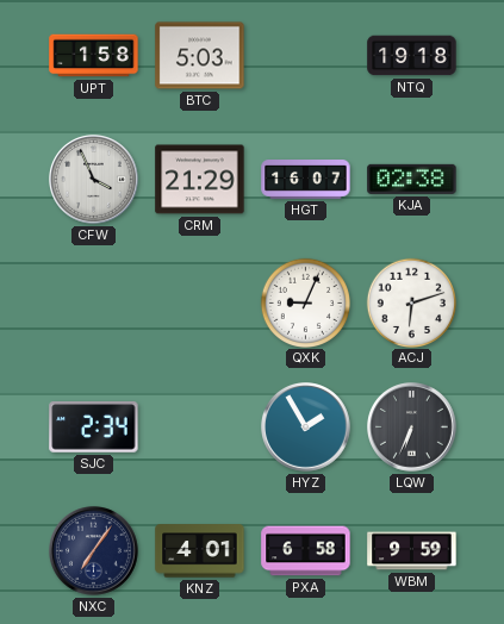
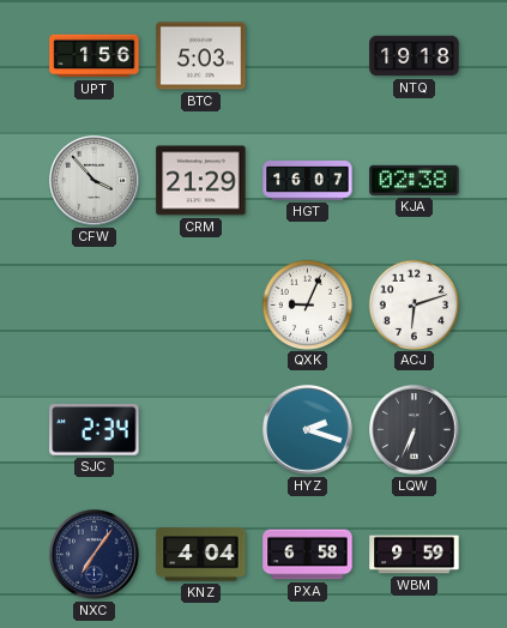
UPT: 1:58 -> 1:56
CFW: 3:56 -> 3:53
HYZ: 1:55 -> 2:18
KNZ: 4:01 -> 4:04
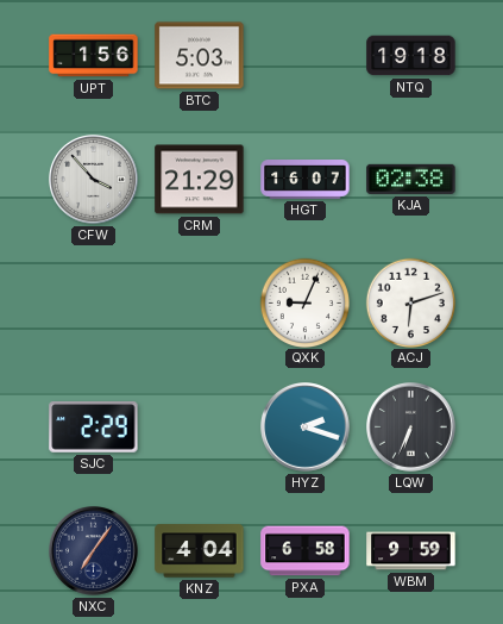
SJC: 2:34 -> 2:29
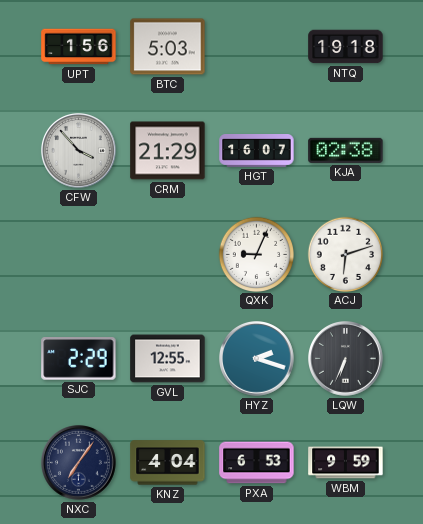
GVL: none -> 12:55
PXA: 6:58 -> 6:53
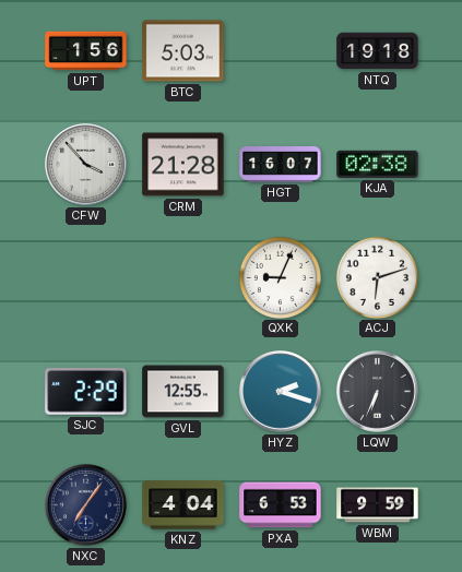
CRM: 21:29 -> 21:28
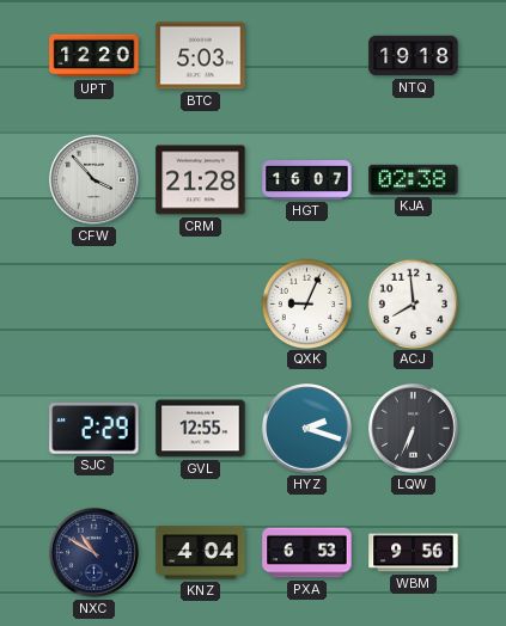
UPT: 1:56 -> 12:20
ACJ: 6:12 -> 7:59
NXC: 7:06 -> 10:50
WBM: 9:59 -> 9:56
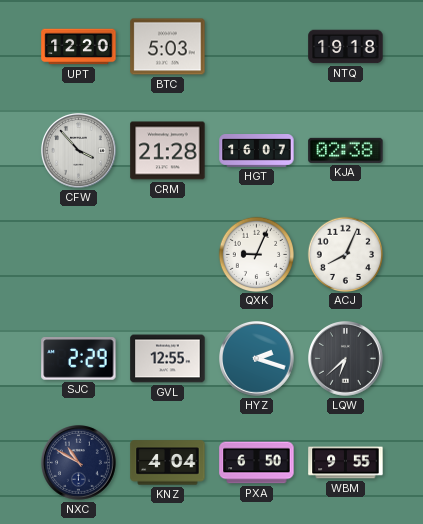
ACJ: 7:59 -> 8:04
LQW: 6:34 -> 6:38
PXA: 6:53 -> 6:50
WBM: 9:56 -> 9:55
